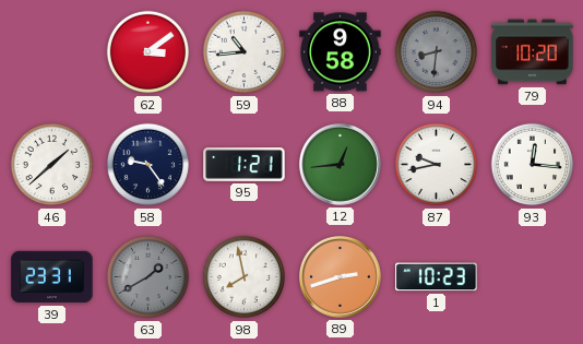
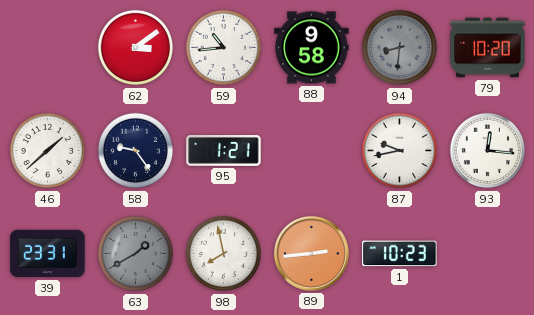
12: 12:44 -> none
89: 2:42 -> 2:44
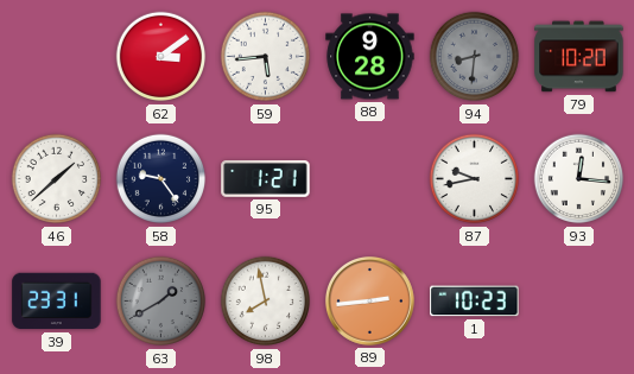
59: 10:44 -> 5:44
88: 9:58 -> 9:28
